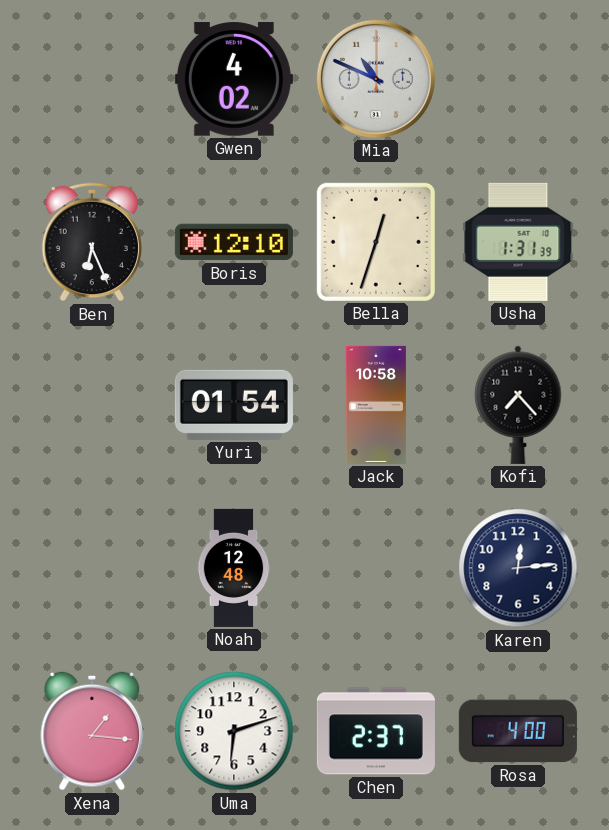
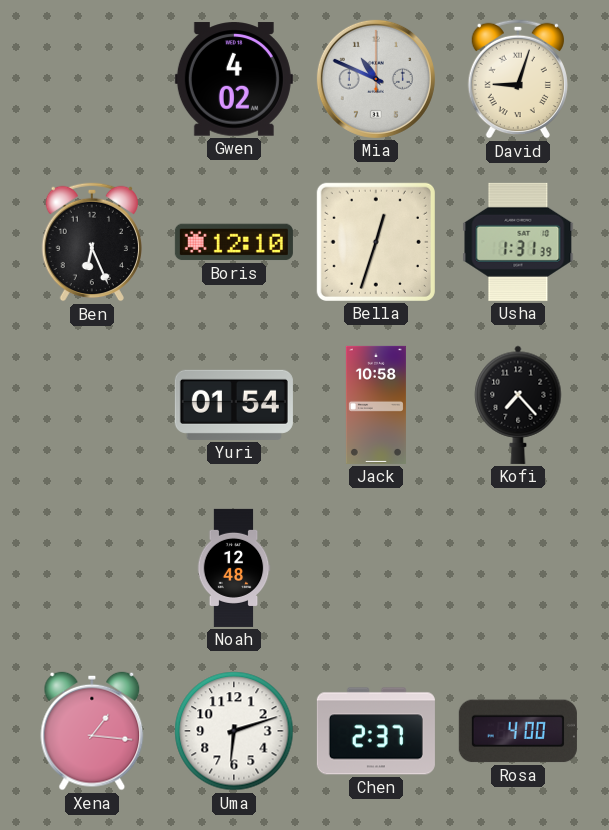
David: none -> 9:03
Karen: 12:14 -> none
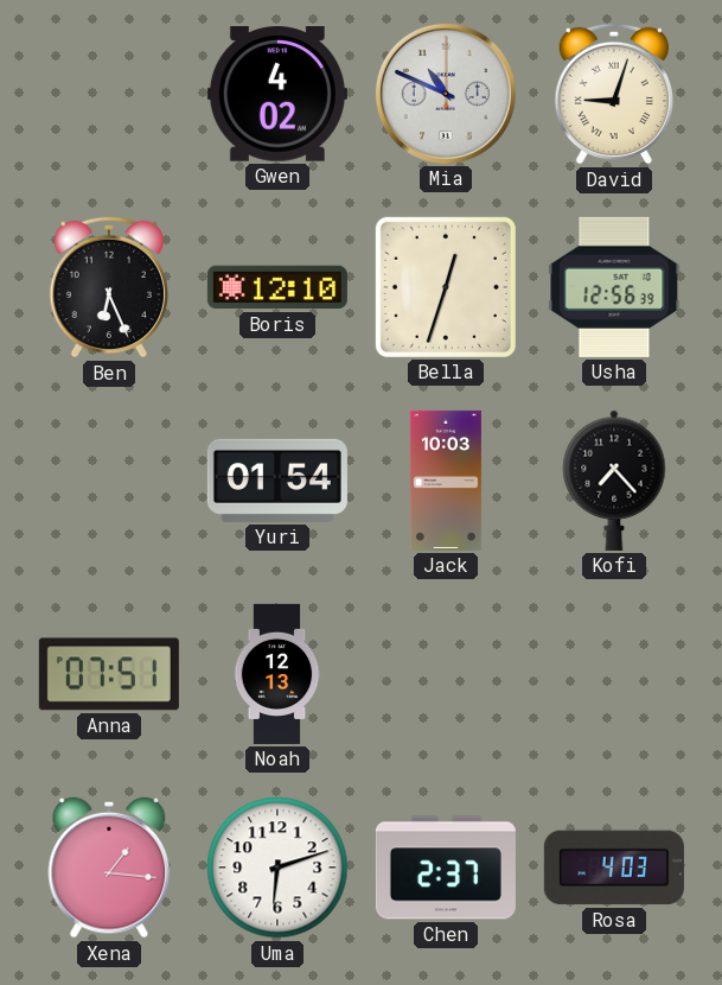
Usha: 1:31 -> 12:56
Jack: 10:58 -> 10:03
Anna: none -> 07:51
Noah: 12:48 -> 12:13
Rosa: 4:00 -> 4:03
